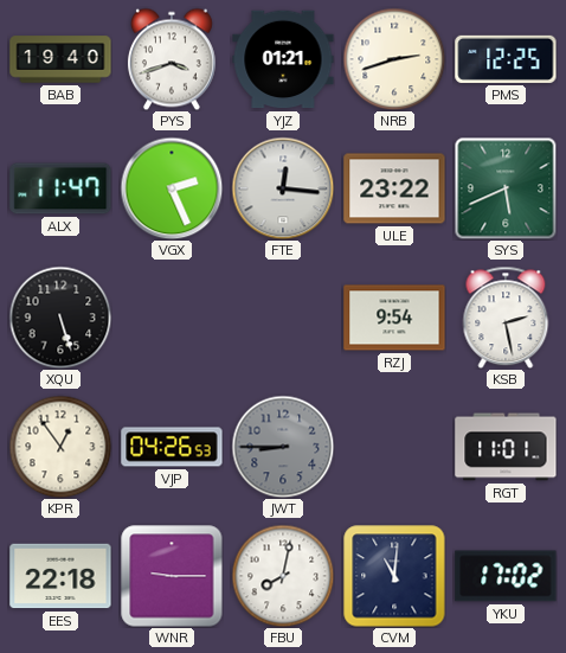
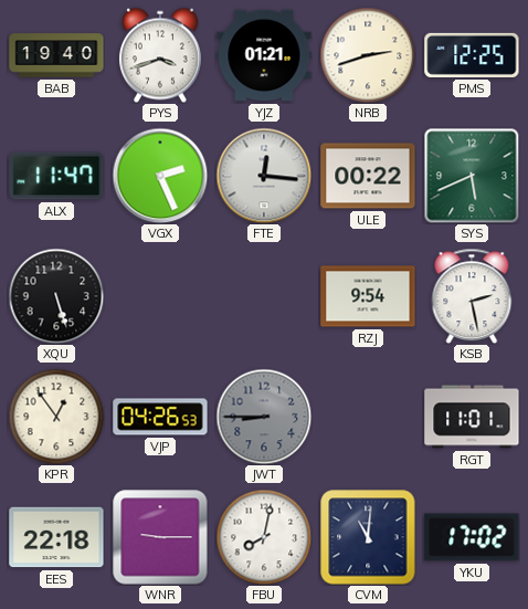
ULE: 23:22 -> 00:22
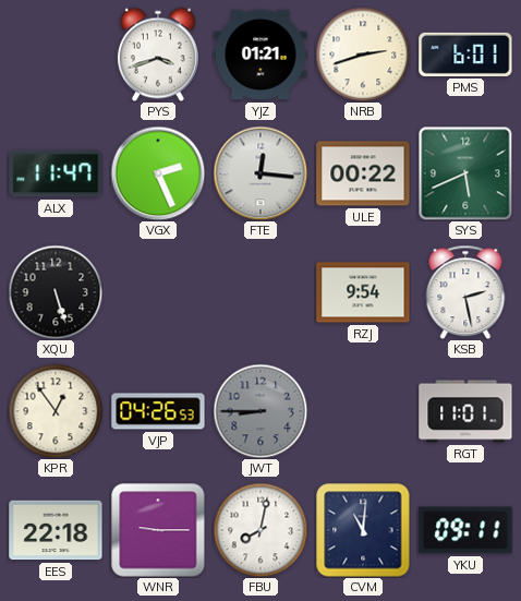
BAB: 19:40 -> none
PMS: 12:25 -> 6:01
YKU: 17:02 -> 09:11
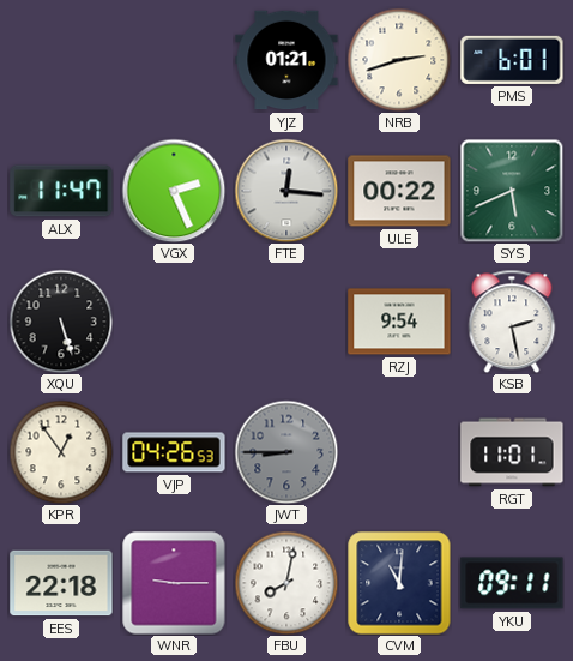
PYS: 3:42 -> none
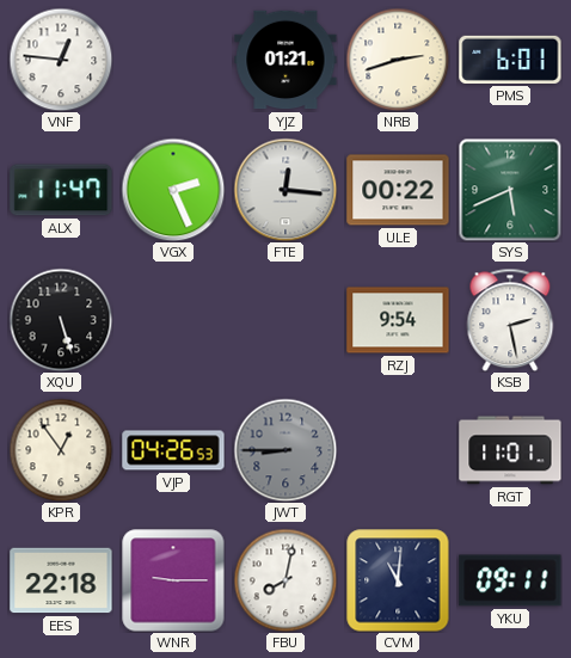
VNF: none -> 12:46
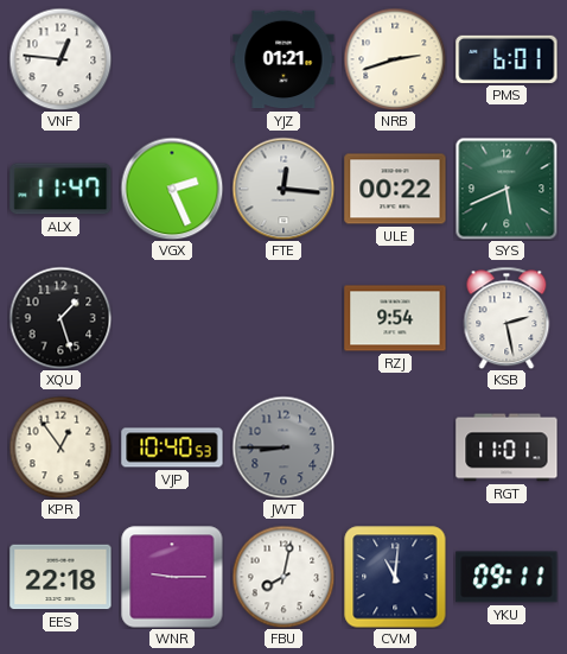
XQU: 5:27 -> 1:27
VJP: 04:26 -> 10:40
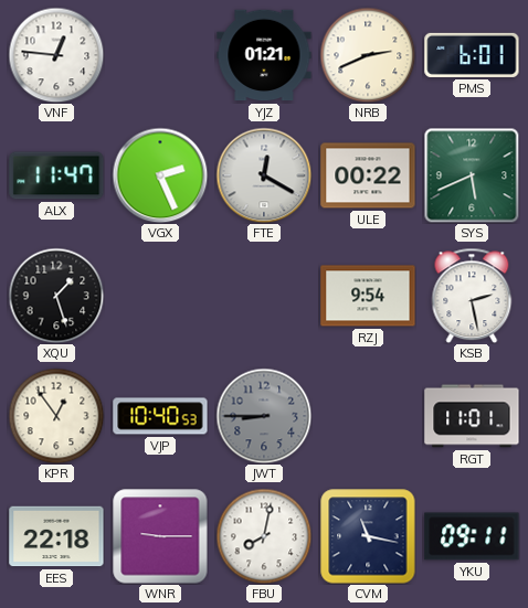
NRB: 2:42 -> 2:41
FTE: 12:16 -> 12:20
CVM: 11:01 -> 11:17
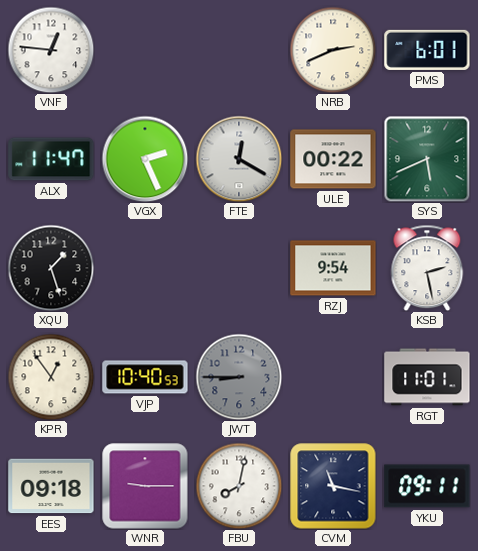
YJZ: 01:21 -> none
EES: 22:18 -> 09:18
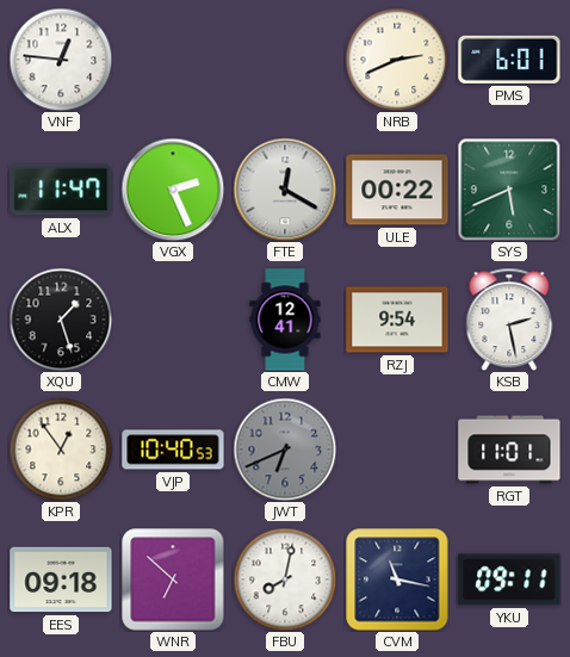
CMW: none -> 12:41
JWT: 8:45 -> 6:41
WNR: 9:15 -> 6:52
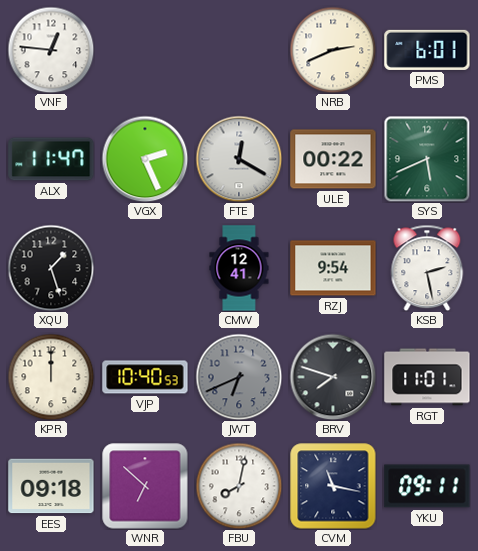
KPR: 12:54 -> 12:00
BRV: none -> 7:48
